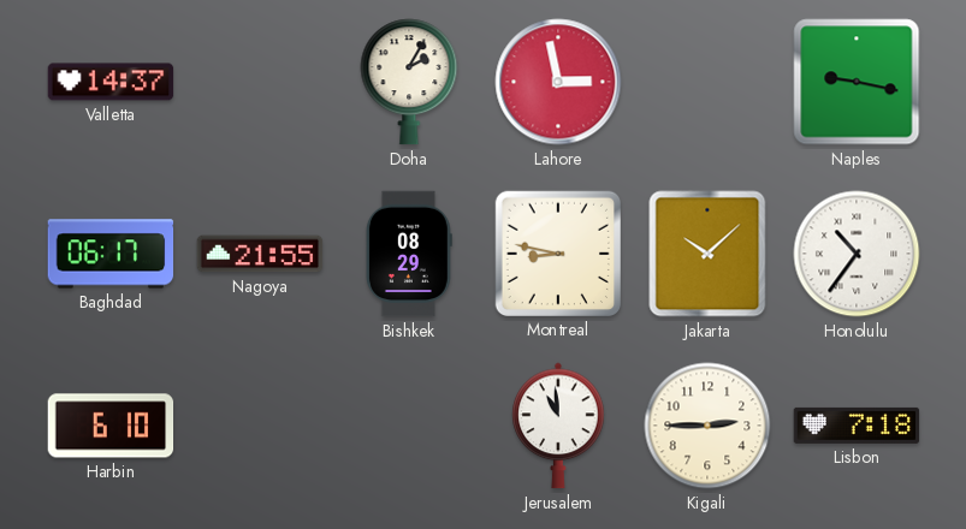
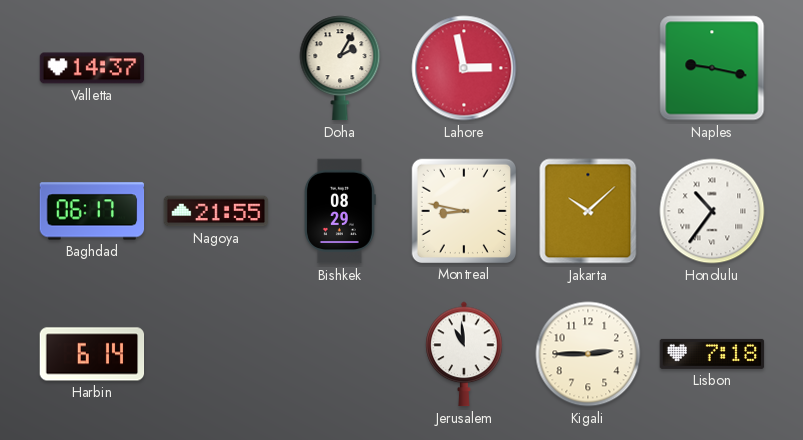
Harbin: 6:10 -> 6:14
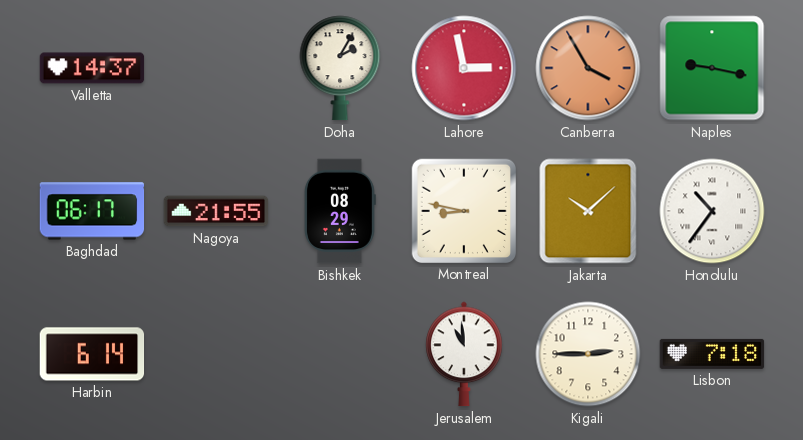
Canberra: none -> 3:55
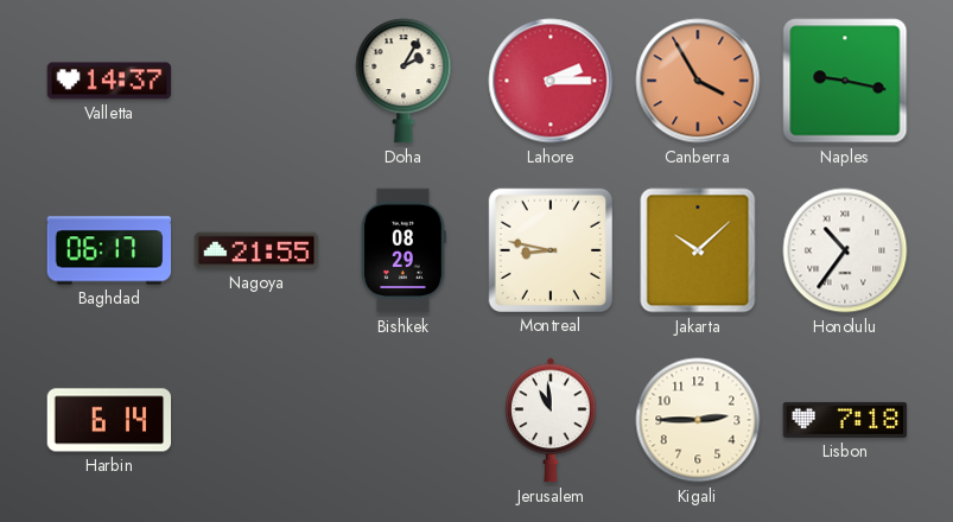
Lahore: 2:58 -> 2:15
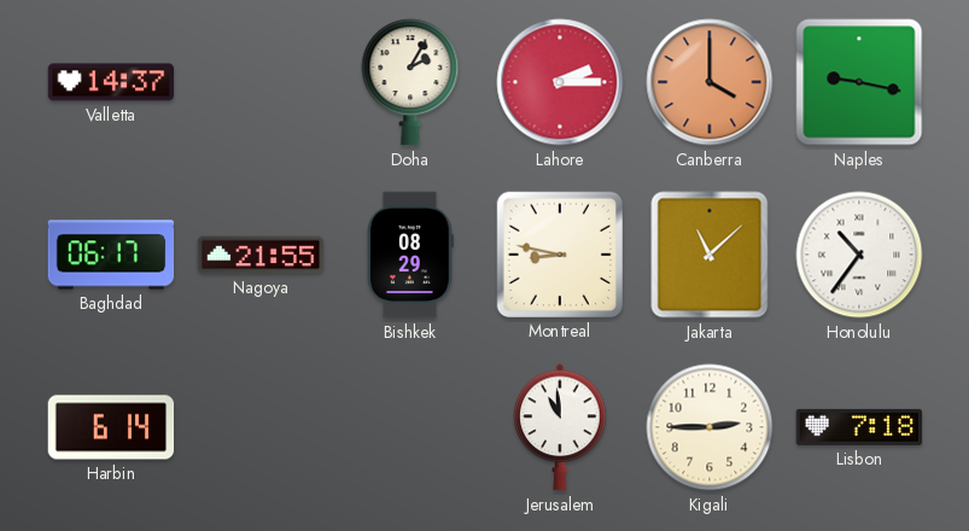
Canberra: 3:55 -> 4:00
Jakarta: 10:08 -> 11:08
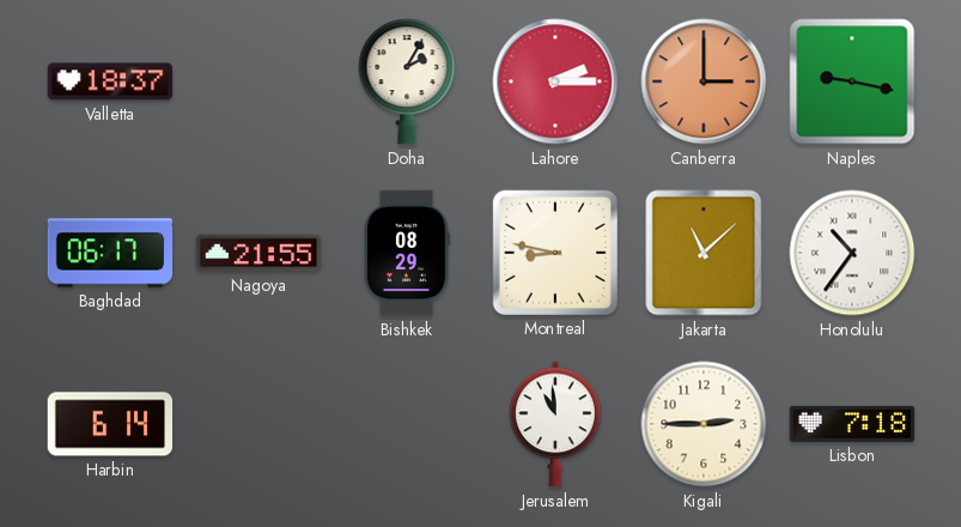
Valletta: 14:37 -> 18:37
Canberra: 4:00 -> 3:00
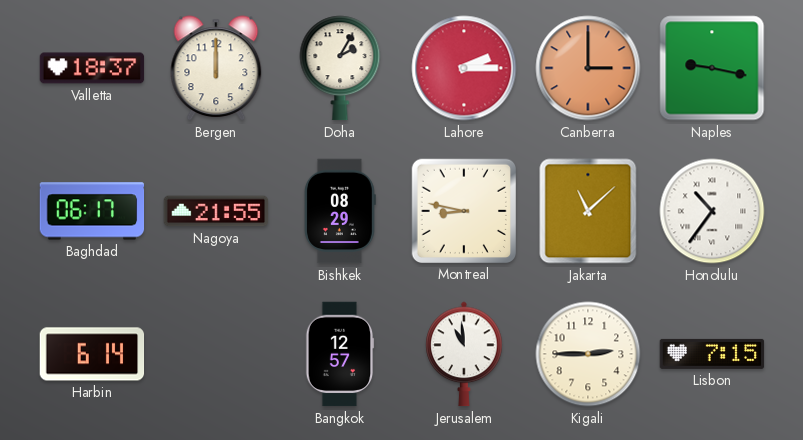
Bergen: none -> 12:00
Bangkok: none -> 12:57
Lisbon: 7:18 -> 7:15
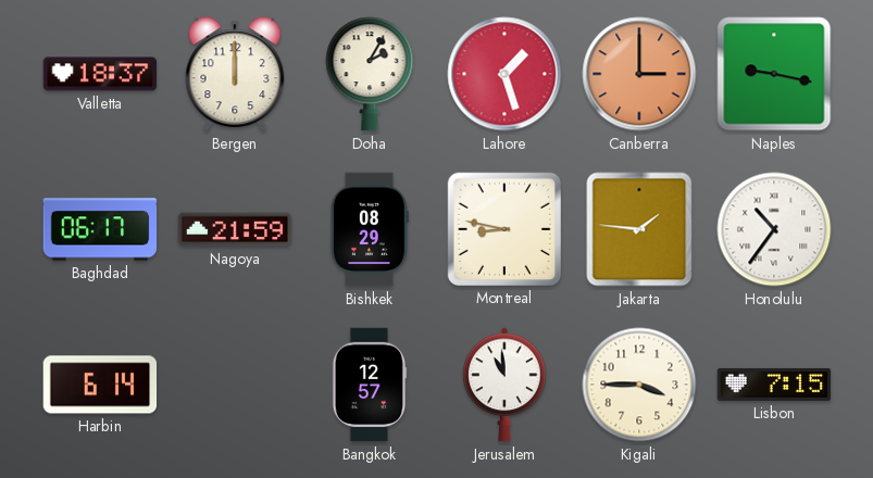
Lahore: 2:15 -> 1:27
Nagoya: 21:55 -> 21:59
Jakarta: 11:08 -> 1:46
Kigali: 2:45 -> 3:45
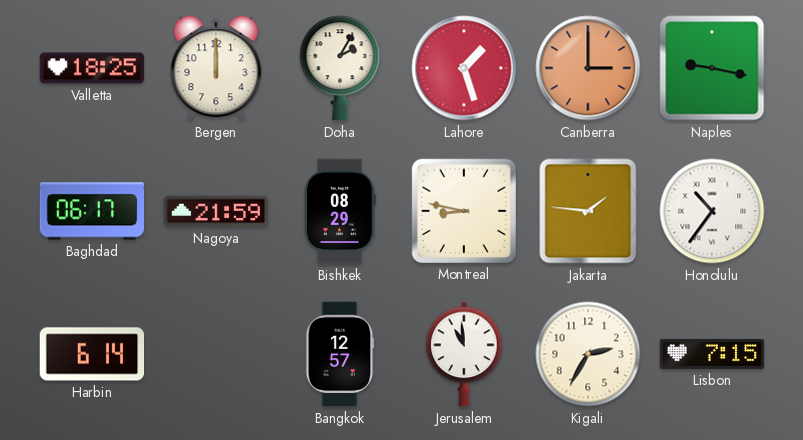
Valletta: 18:37 -> 18:25
Kigali: 3:45 -> 2:35
